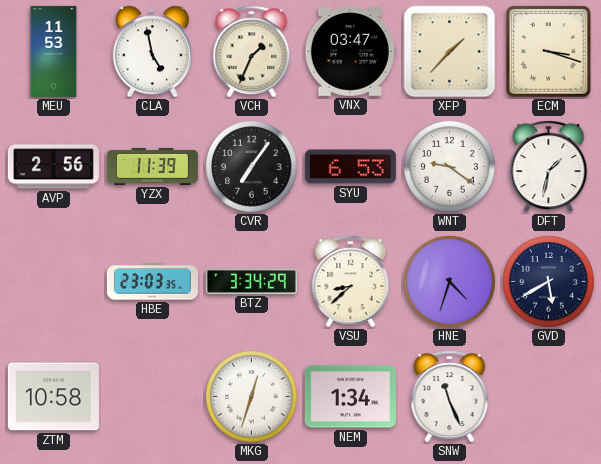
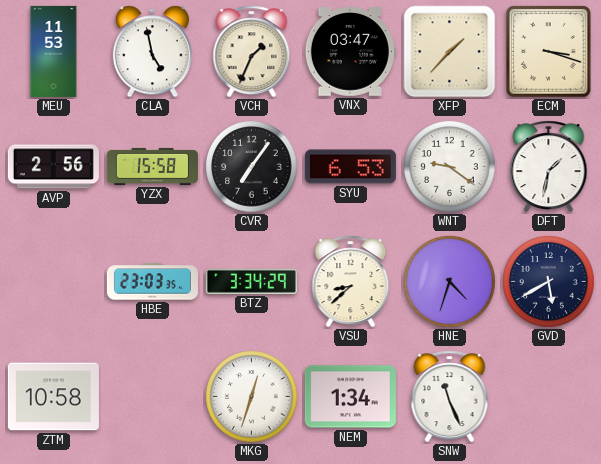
YZX: 11:39 -> 15:58
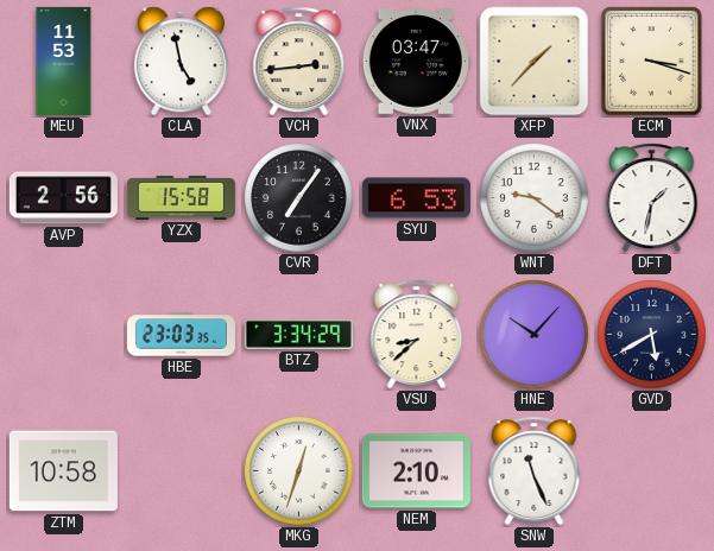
VCH: 1:34 -> 2:44
HNE: 4:33 -> 10:07
NEM: 1:34 -> 2:10
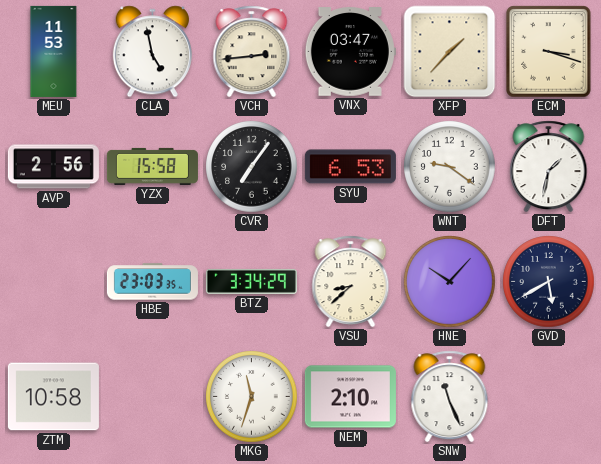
MKG: 12:33 -> 11:33
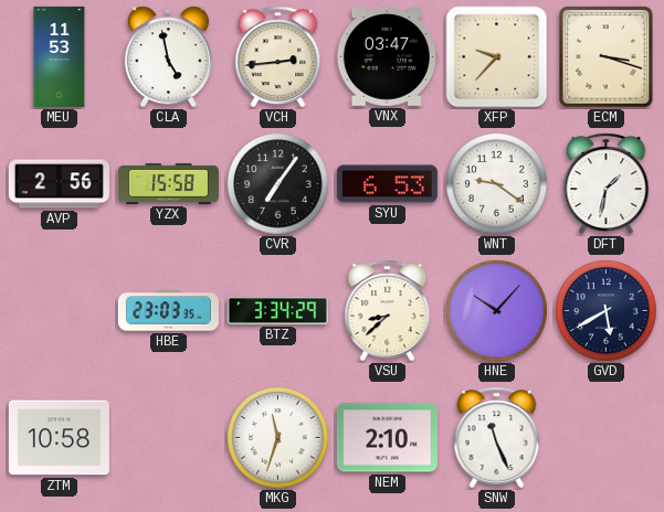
XFP: 1:37 -> 9:37
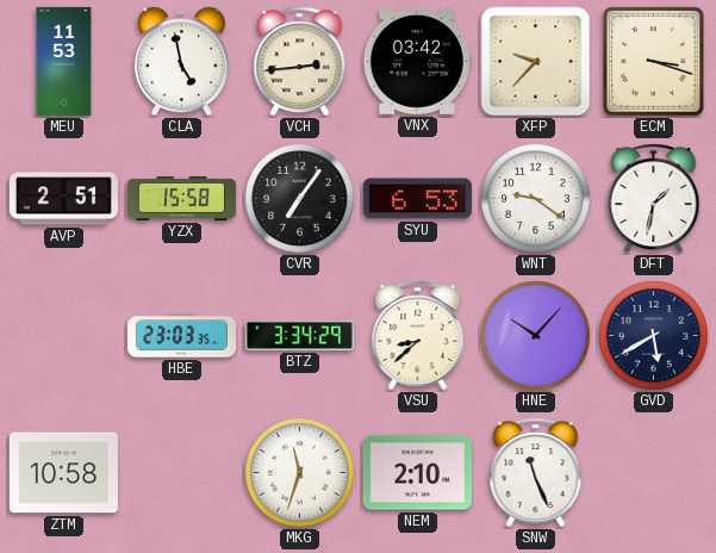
VNX: 03:47 -> 03:42
AVP: 2:56 -> 2:51
